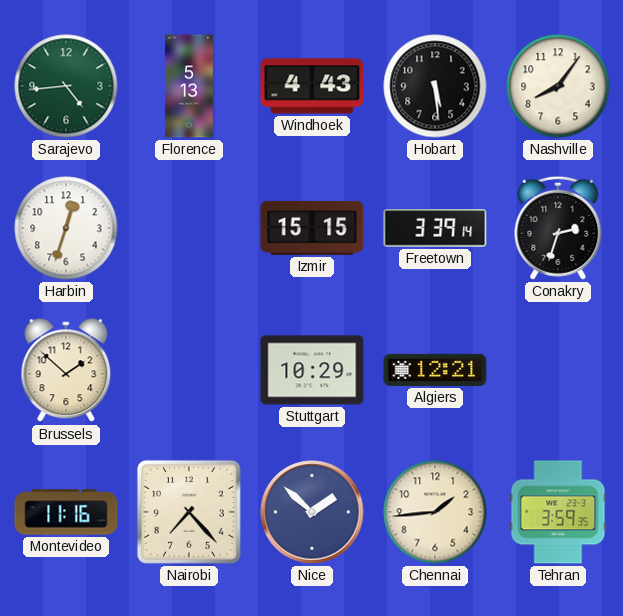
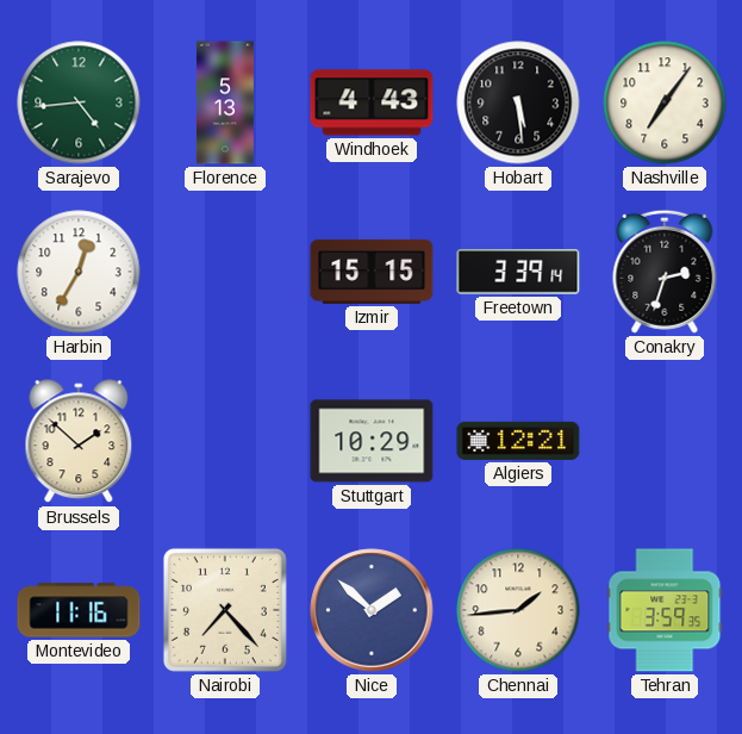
Nashville: 8:06 -> 7:06
Harbin: 12:33 -> 12:35
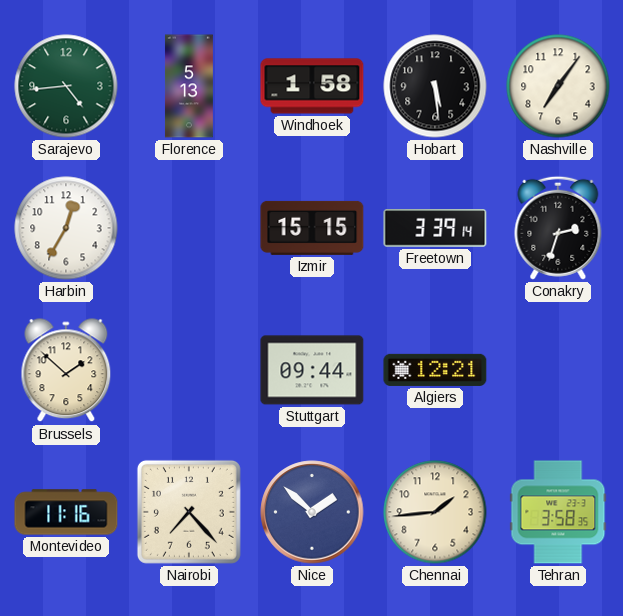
Windhoek: 4:43 -> 1:58
Stuttgart: 10:29 -> 09:44
Tehran: 3:59 -> 3:58
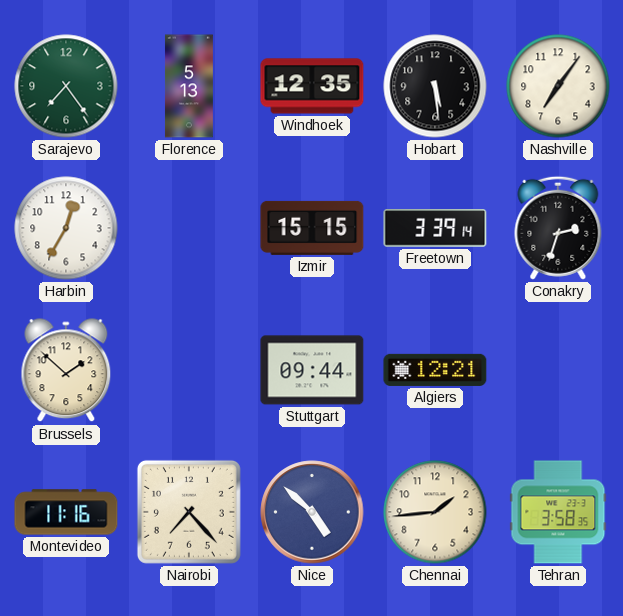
Sarajevo: 4:44 -> 7:24
Windhoek: 1:58 -> 12:35
Nice: 1:52 -> 4:52
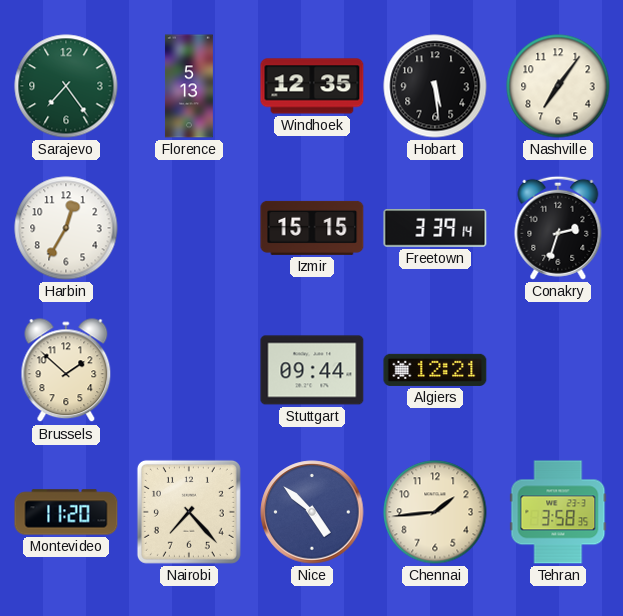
Montevideo: 11:16 -> 11:20
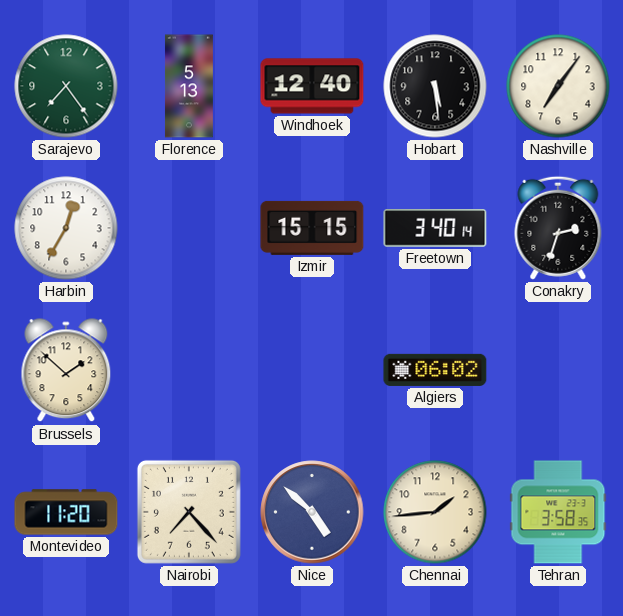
Windhoek: 12:35 -> 12:40
Freetown: 3:39 -> 3:40
Stuttgart: 09:44 -> none
Algiers: 12:21 -> 06:02
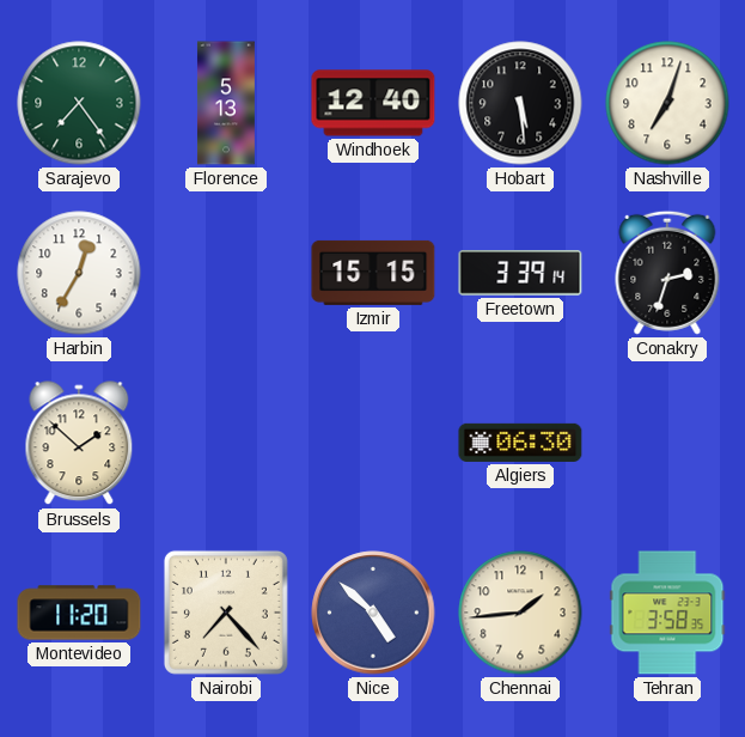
Nashville: 7:06 -> 7:03
Freetown: 3:40 -> 3:39
Algiers: 06:02 -> 06:30
